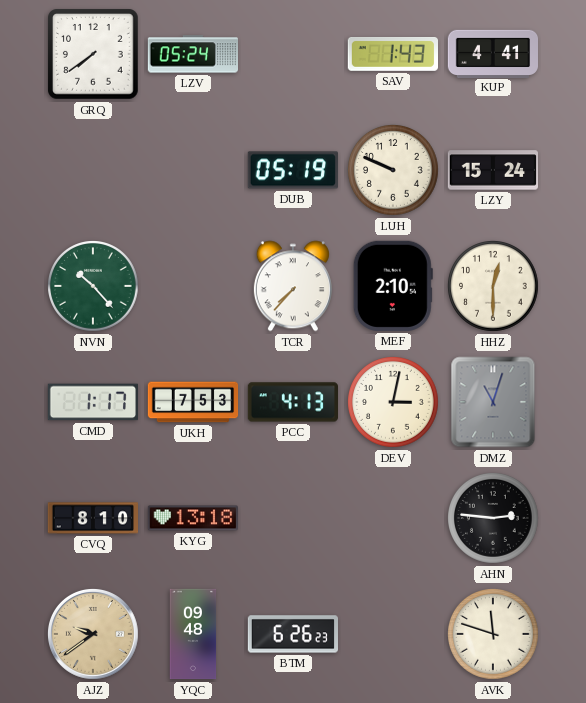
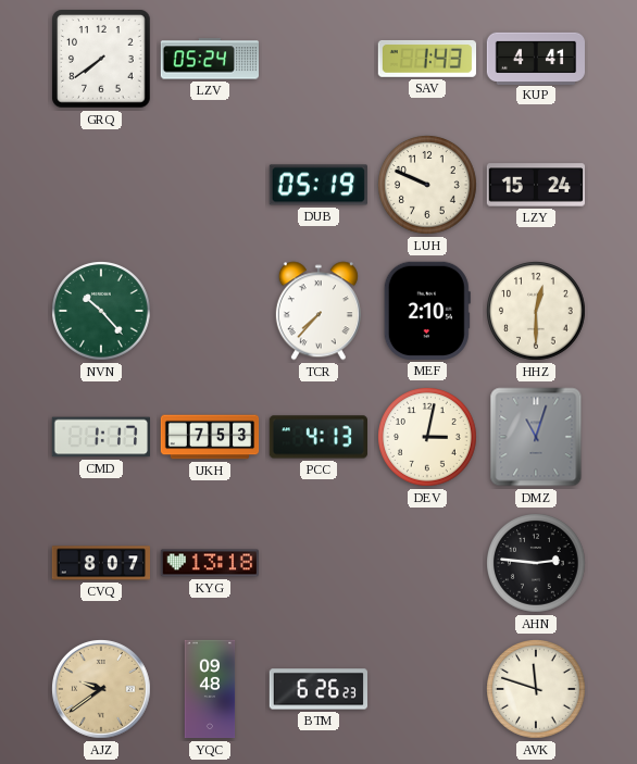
CVQ: 8:10 -> 8:07
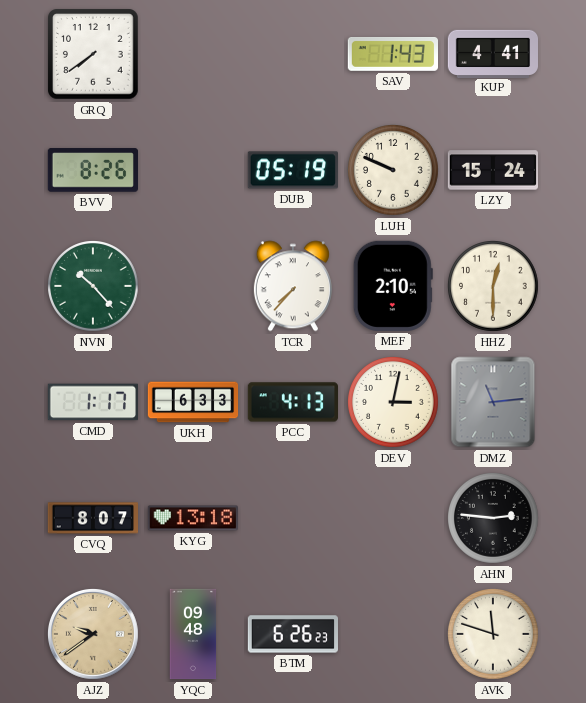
LZV: 05:24 -> none
BVV: none -> 8:26
UKH: 7:53 -> 6:33
DMZ: 11:03 -> 11:14
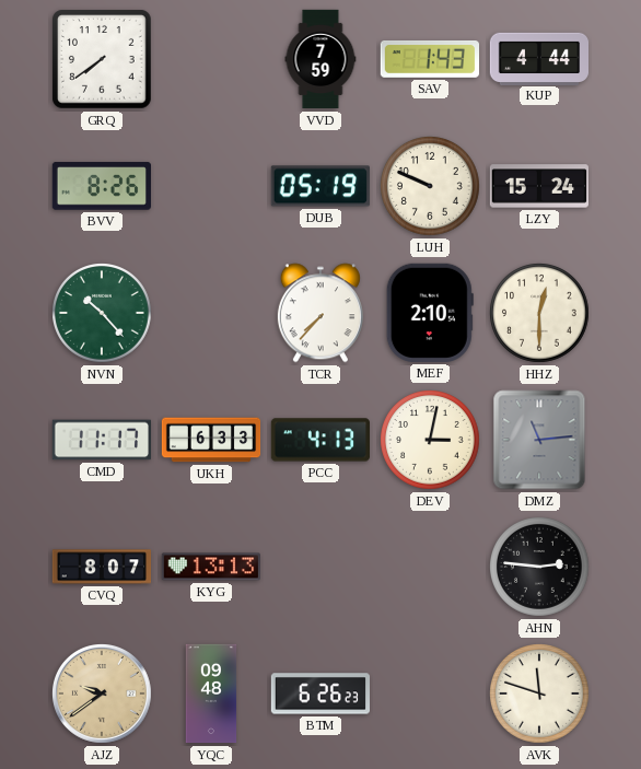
VVD: none -> 7:59
KUP: 4:41 -> 4:44
CMD: 1:17 -> 11:17
KYG: 13:18 -> 13:13
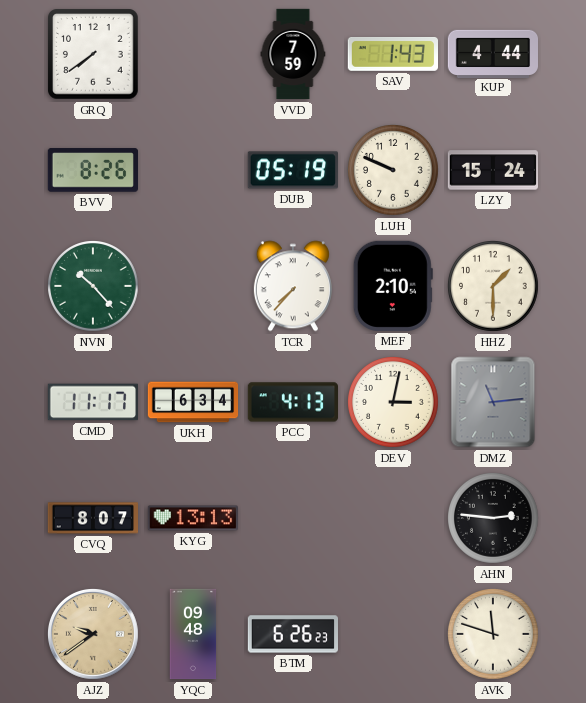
HHZ: 12:30 -> 1:30
UKH: 6:33 -> 6:34
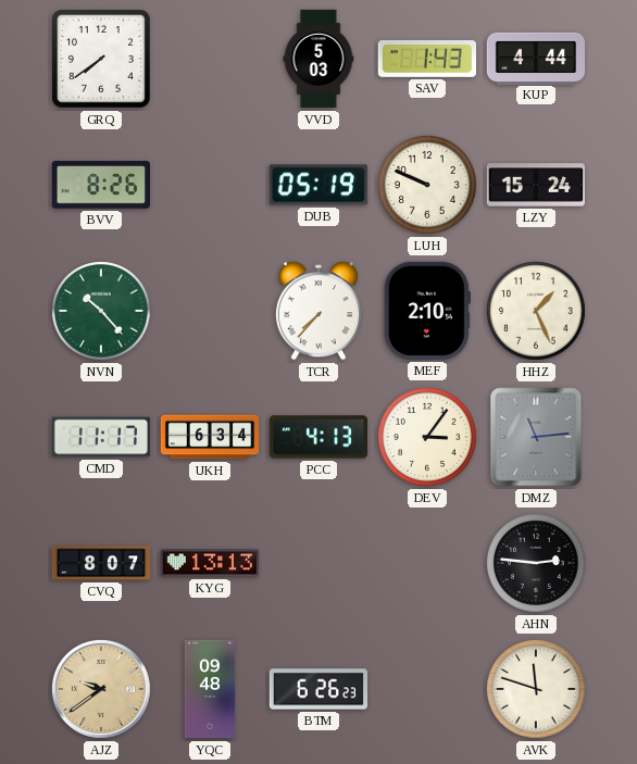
VVD: 7:59 -> 5:03
HHZ: 1:30 -> 1:26
DEV: 3:02 -> 3:06
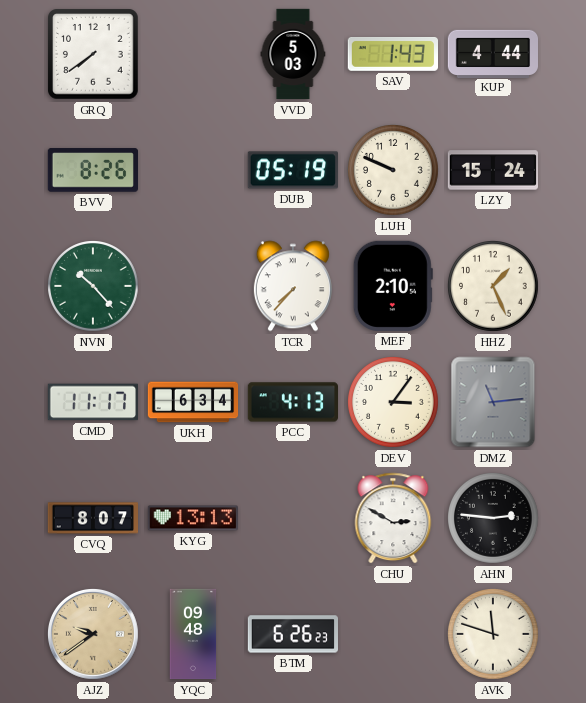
CHU: none -> 2:50
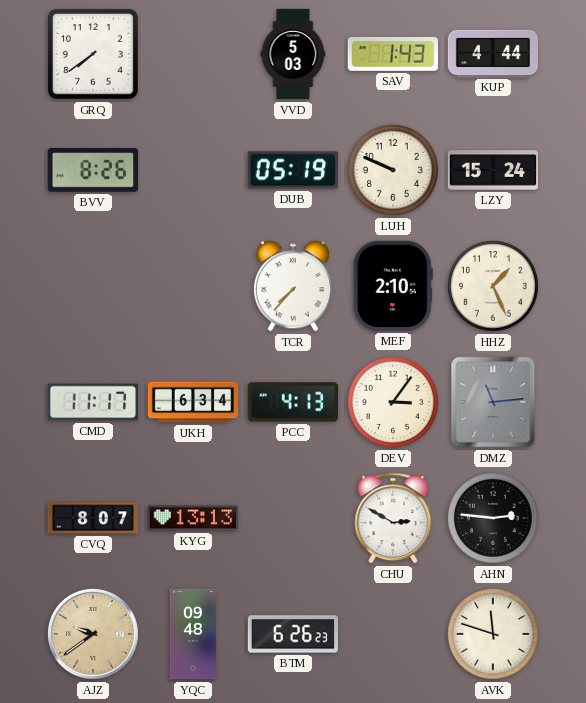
NVN: 10:23 -> none
